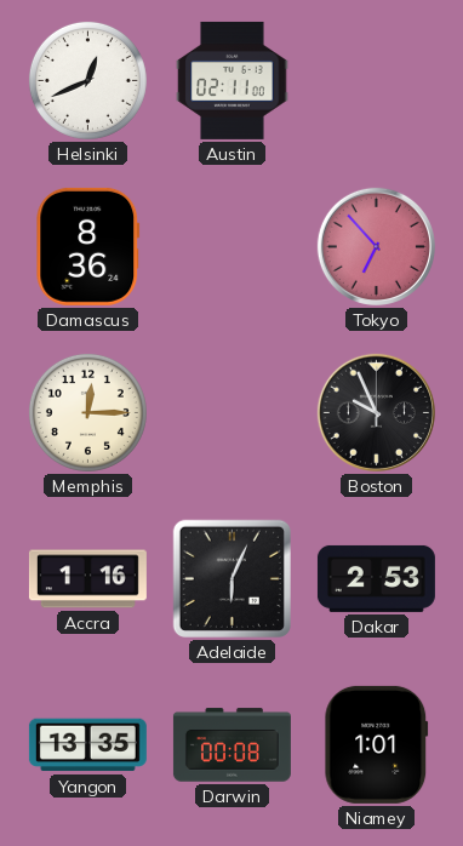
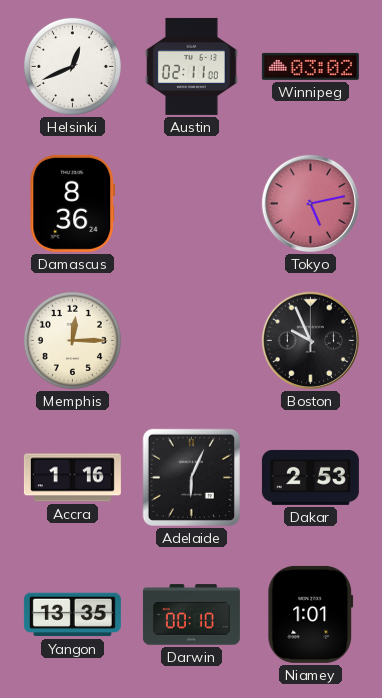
Winnipeg: none -> 03:02
Tokyo: 6:53 -> 5:13
Darwin: 00:08 -> 00:10
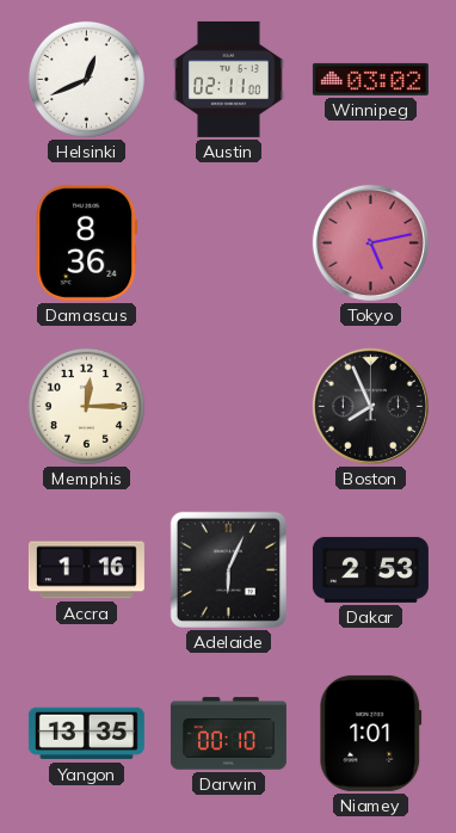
Boston: 9:56 -> 7:56
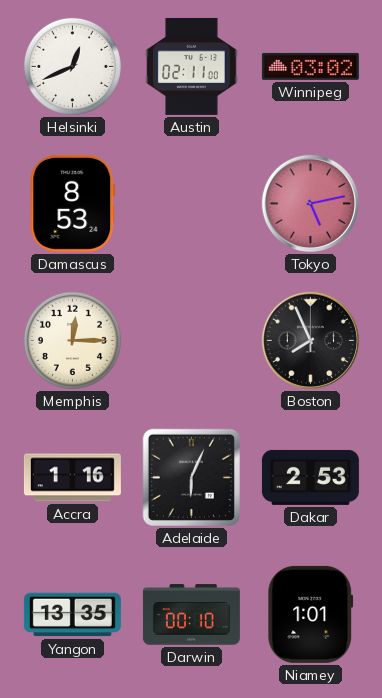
Damascus: 8:36 -> 8:53
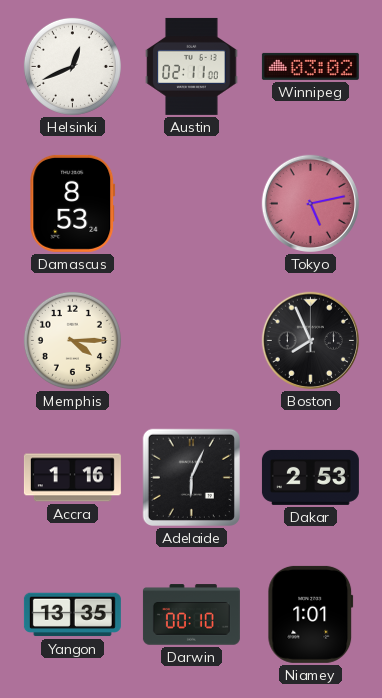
Memphis: 12:15 -> 4:15
